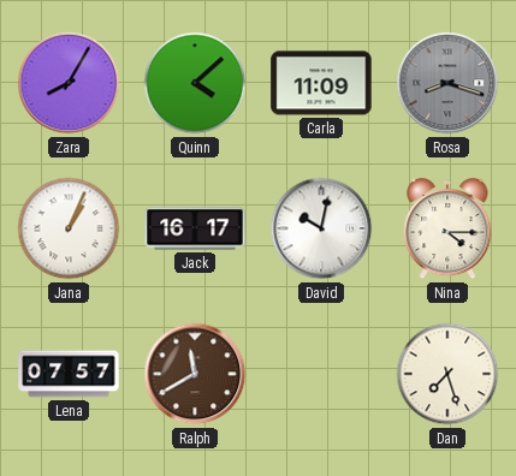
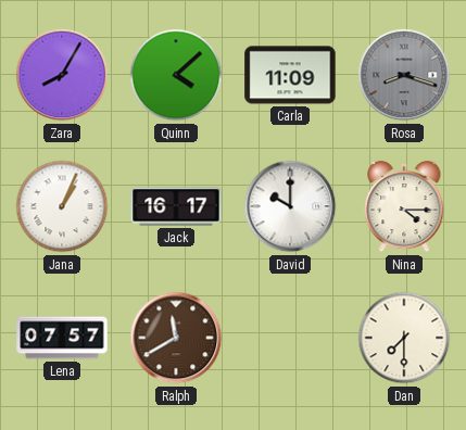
David: 10:02 -> 10:00
Dan: 7:27 -> 7:30
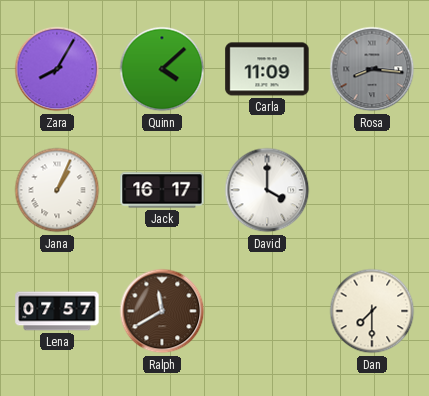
Rosa: 8:18 -> 8:16
David: 10:00 -> 4:00
Nina: 4:15 -> none
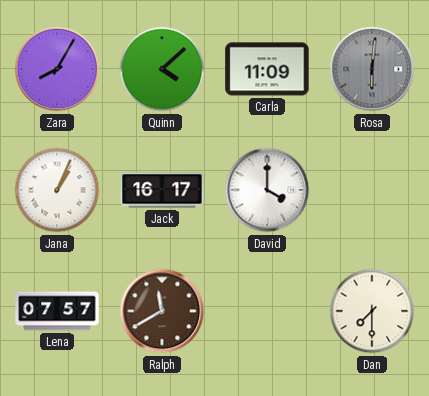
Rosa: 8:16 -> 6:01
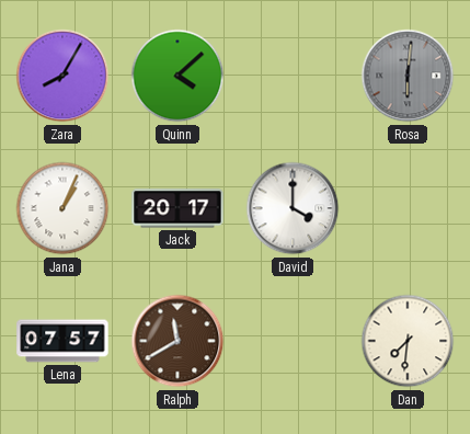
Carla: 11:09 -> none
Jack: 16:17 -> 20:17
Dan: 7:30 -> 7:31
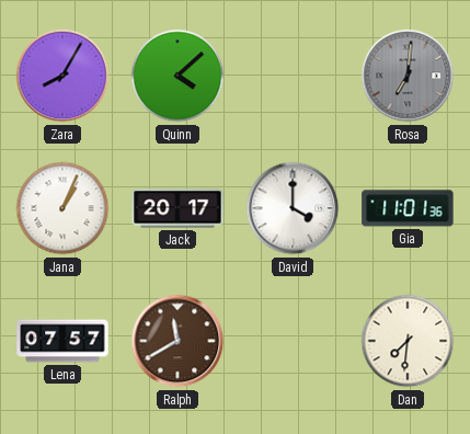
Rosa: 6:01 -> 7:01
Gia: none -> 11:01
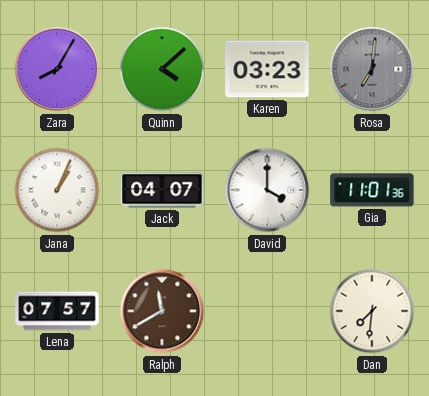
Karen: none -> 03:23
Jack: 20:17 -> 04:07
